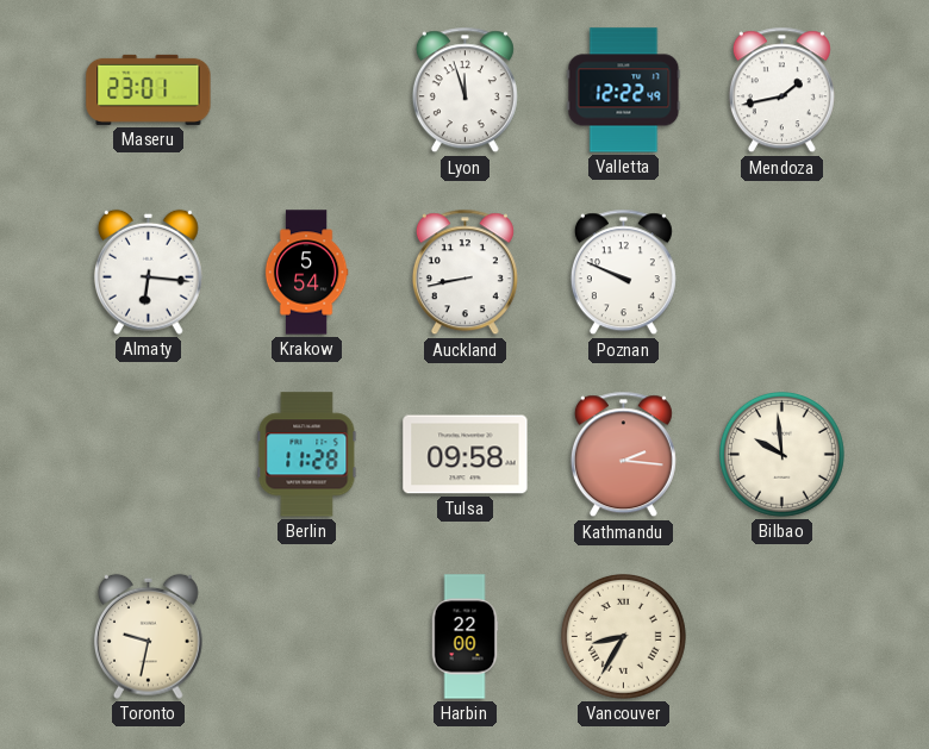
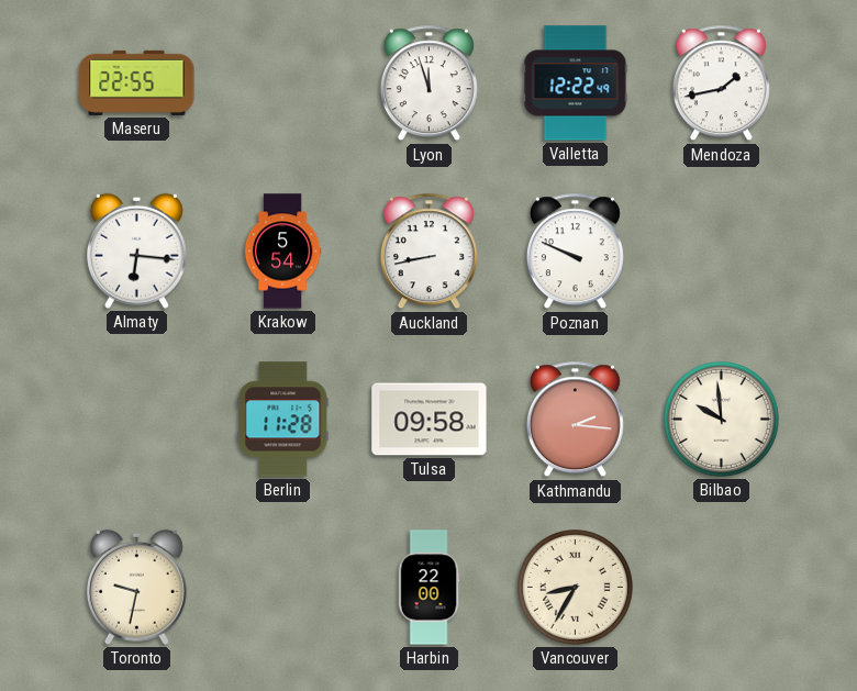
Maseru: 23:01 -> 22:55
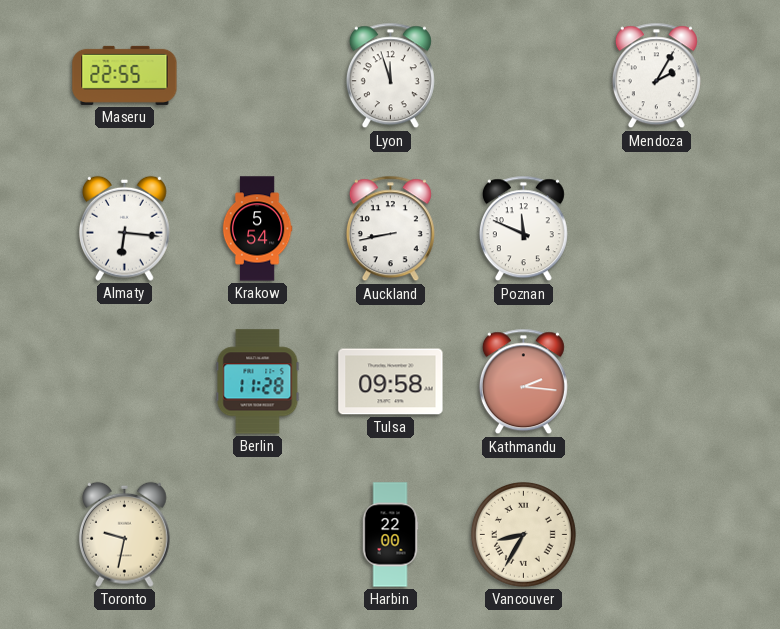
Valletta: 12:22 -> none
Mendoza: 1:43 -> 2:05
Poznan: 9:49 -> 11:49
Bilbao: 9:59 -> none
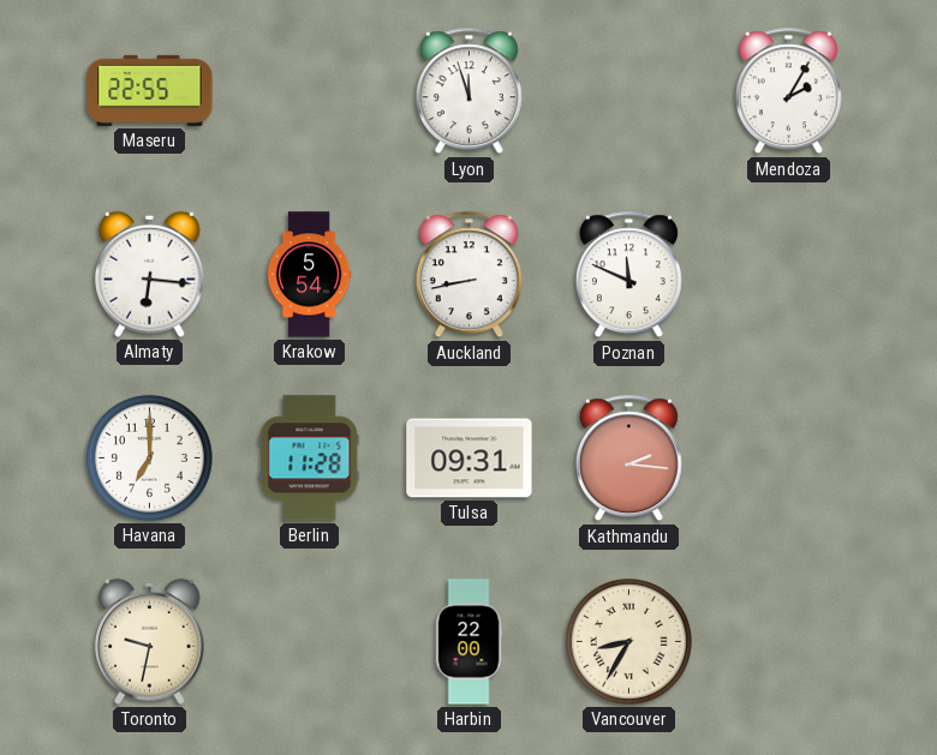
Havana: none -> 7:00
Tulsa: 09:58 -> 09:31
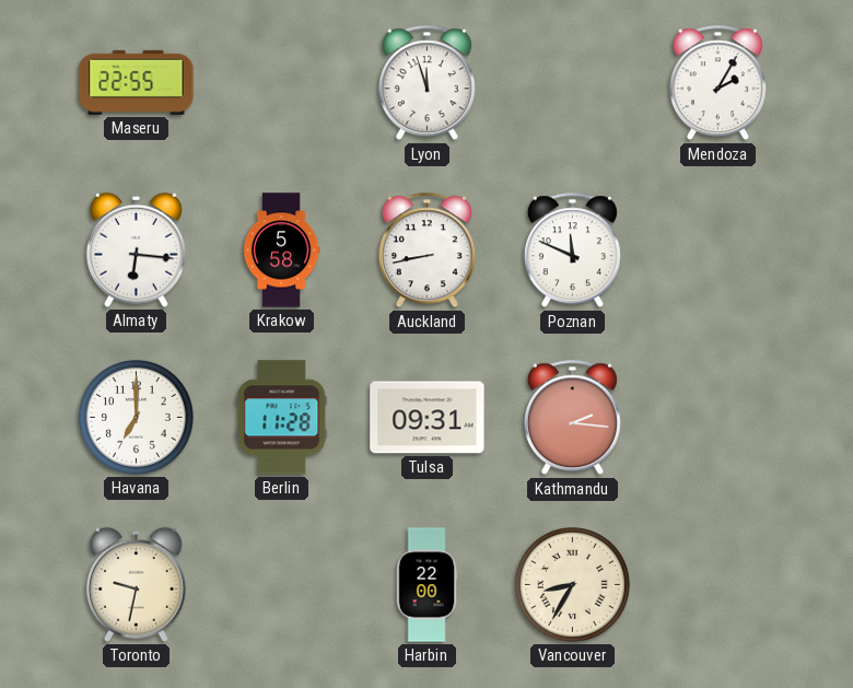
Krakow: 5:54 -> 5:58
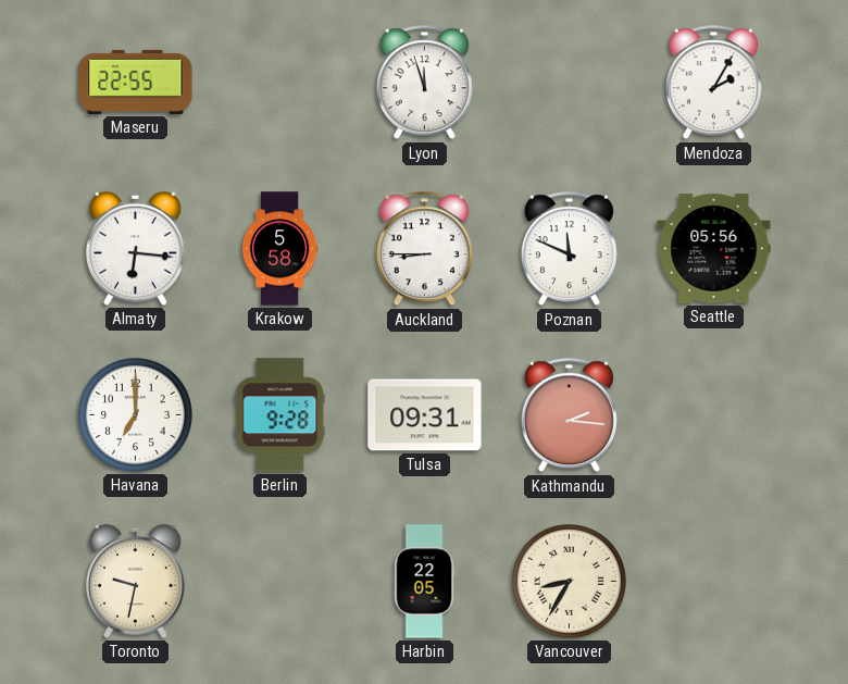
Auckland: 8:43 -> 8:45
Seattle: none -> 05:56
Berlin: 11:28 -> 9:28
Harbin: 22:00 -> 22:05
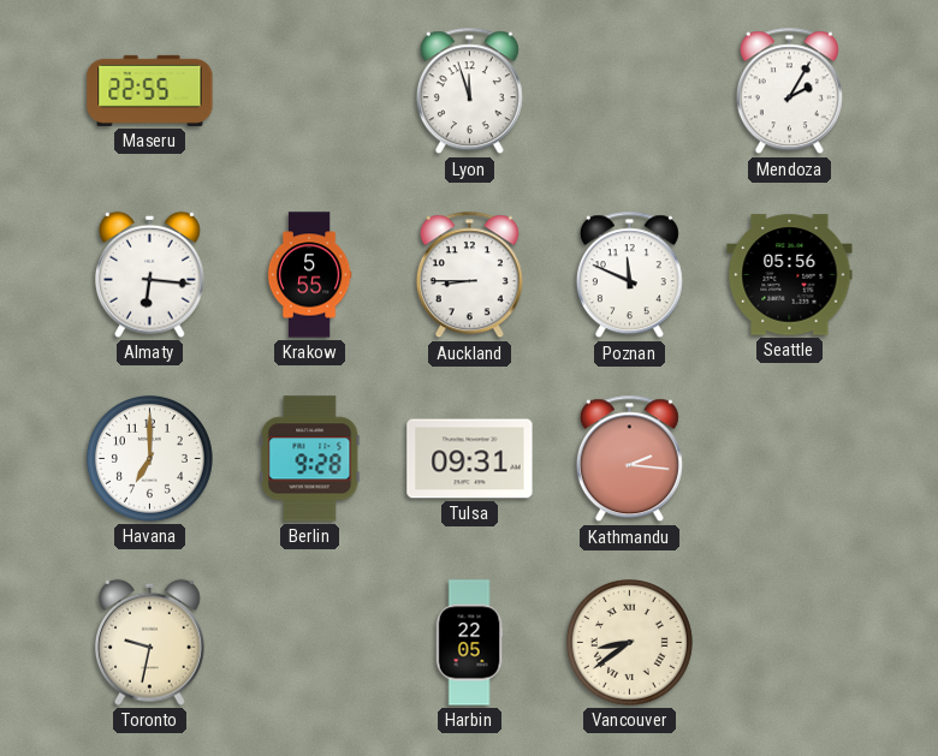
Krakow: 5:58 -> 5:55
Vancouver: 8:35 -> 8:39
